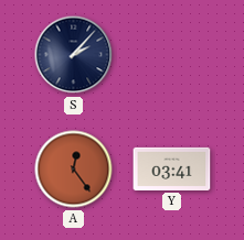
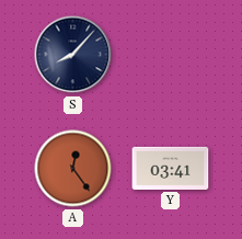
S: 2:07 -> 8:07
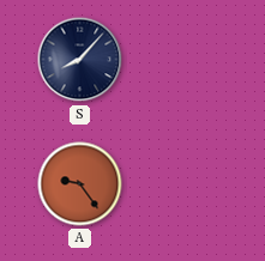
A: 12:24 -> 9:24
Y: 03:41 -> none
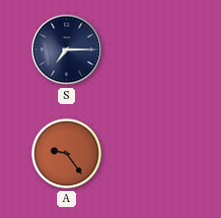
S: 8:07 -> 7:15
